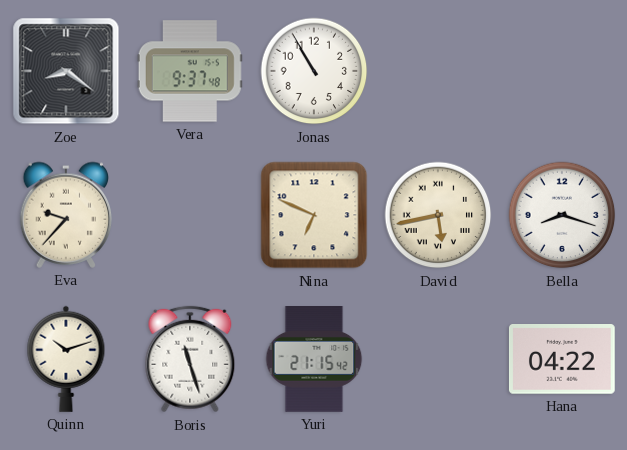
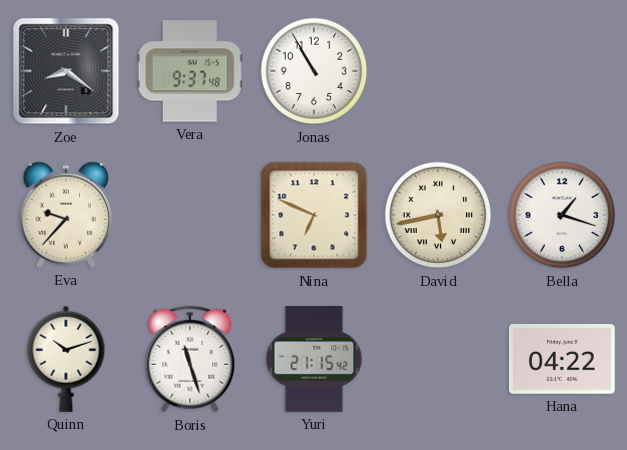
Bella: 8:18 -> 1:18
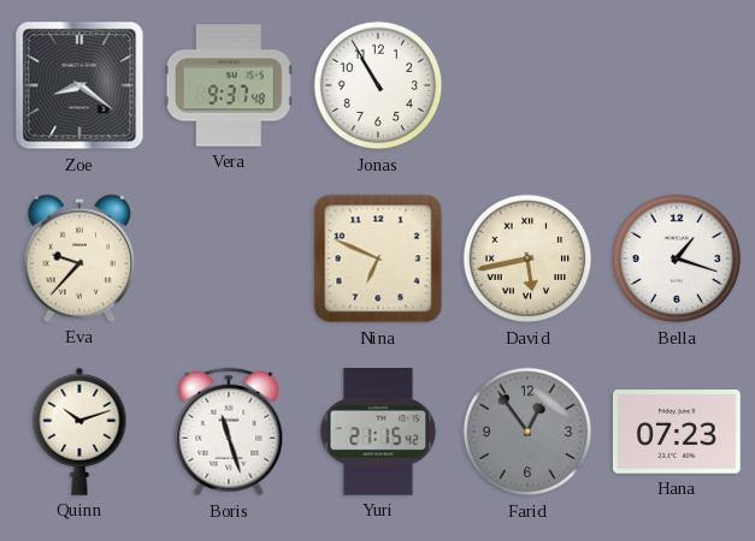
Farid: none -> 12:54
Hana: 04:22 -> 07:23
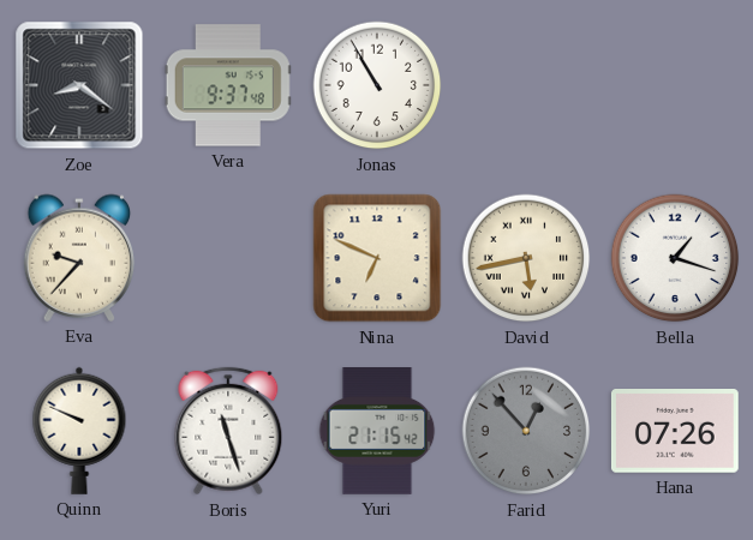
Quinn: 10:12 -> 9:49
Farid: 12:54 -> 12:53
Hana: 07:23 -> 07:26
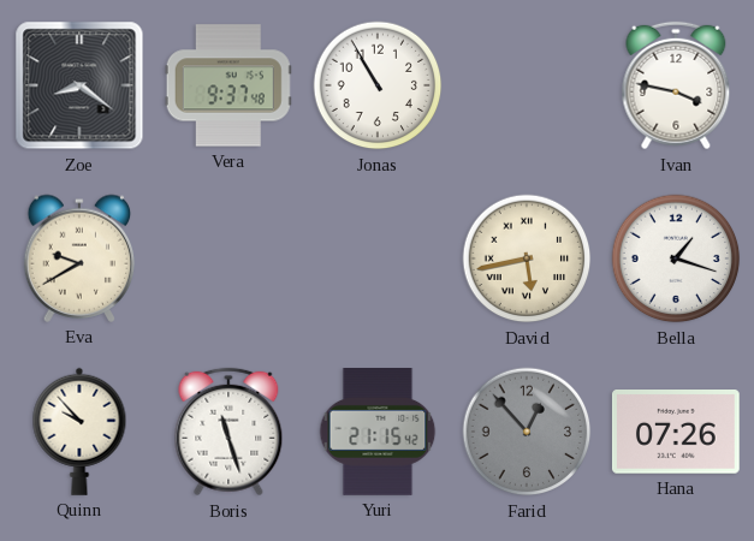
Ivan: none -> 3:47
Eva: 9:37 -> 9:40
Nina: 6:49 -> none
Quinn: 9:49 -> 9:53
